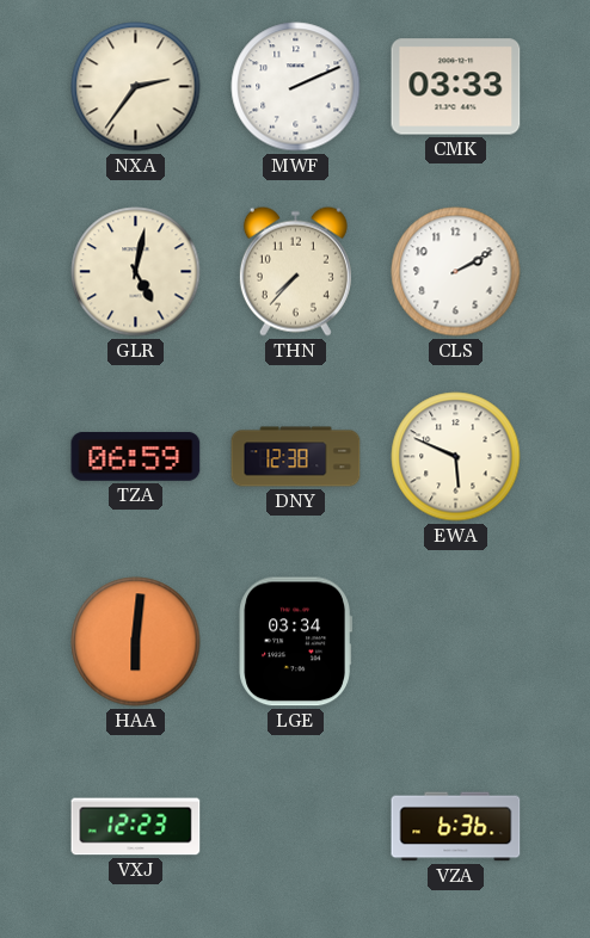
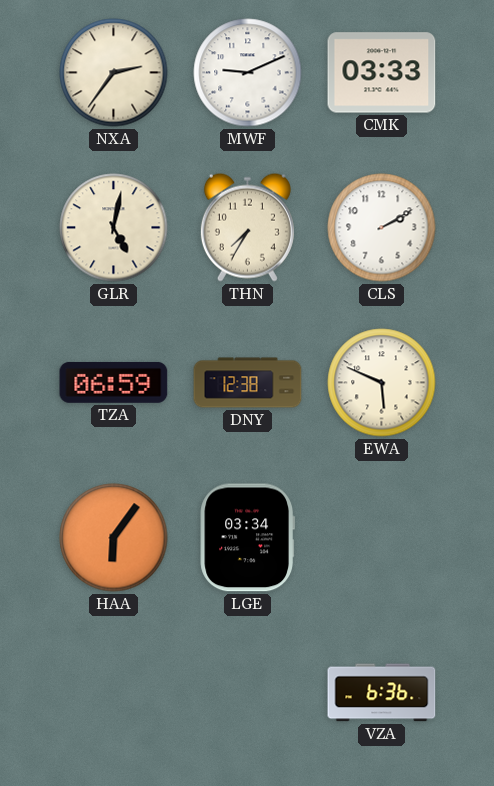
MWF: 2:11 -> 9:11
THN: 7:37 -> 7:35
HAA: 6:01 -> 6:06
VXJ: 12:23 -> none
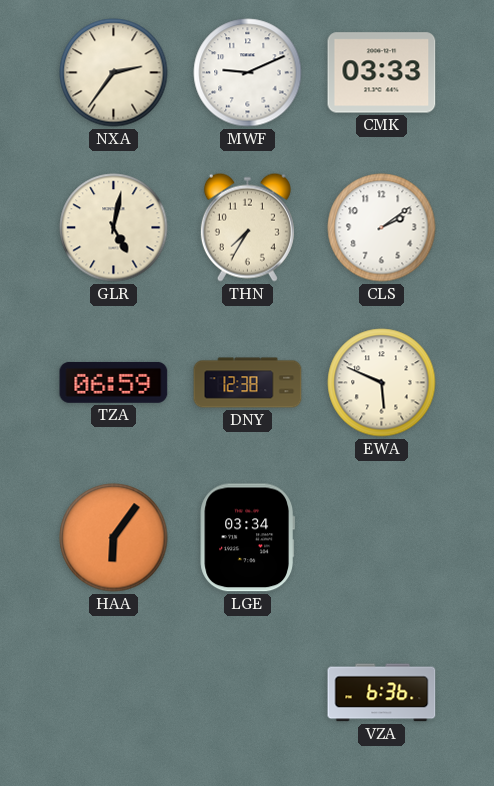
CLS: 2:10 -> 2:09
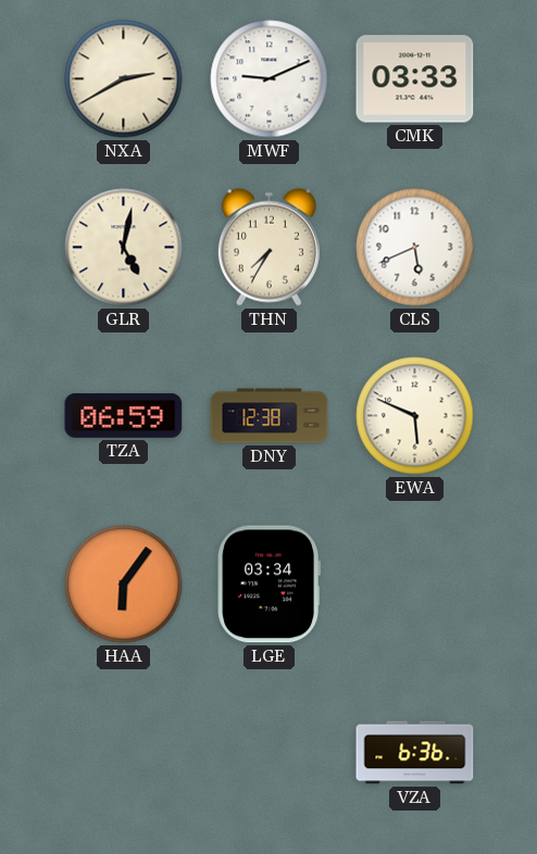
NXA: 2:36 -> 2:40
CLS: 2:09 -> 5:41
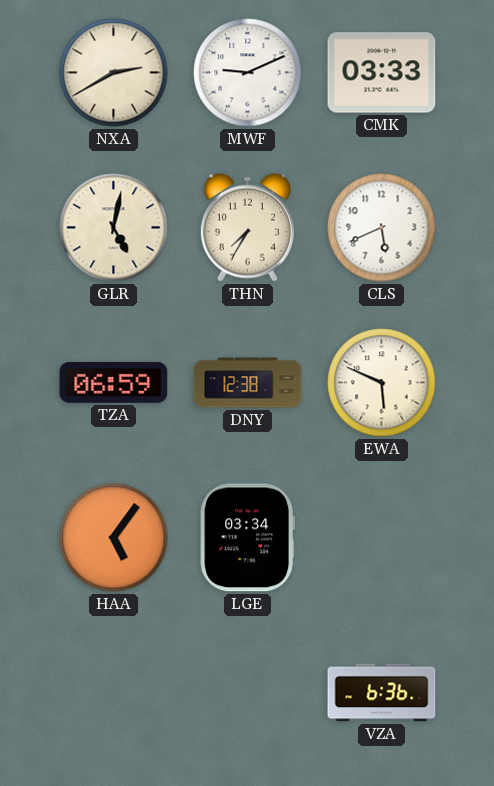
HAA: 6:06 -> 5:06
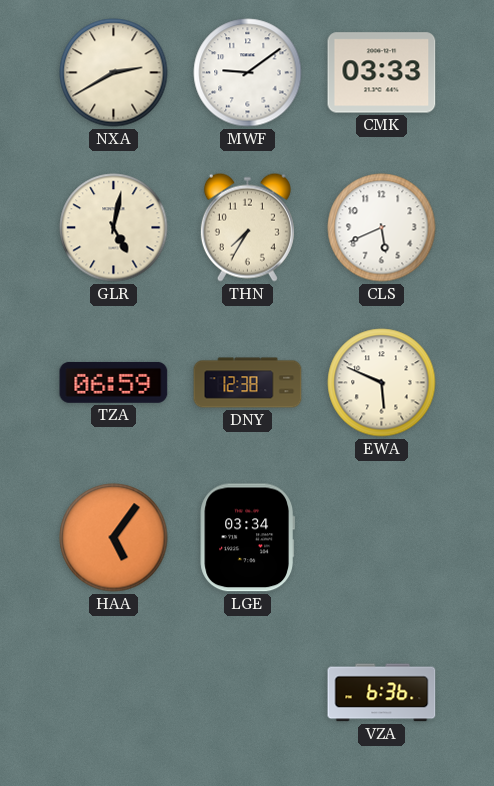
MWF: 9:11 -> 9:09
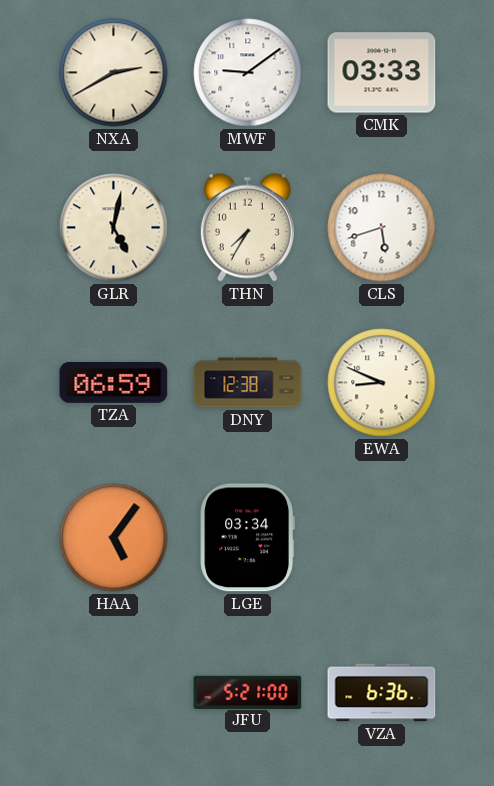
CLS: 5:41 -> 5:42
EWA: 5:49 -> 8:49
JFU: none -> 5:21
